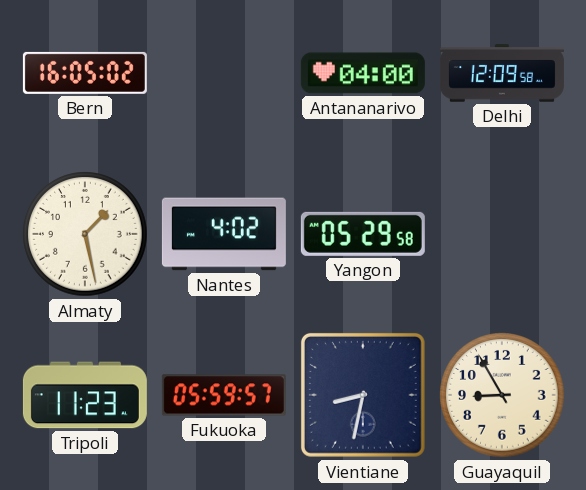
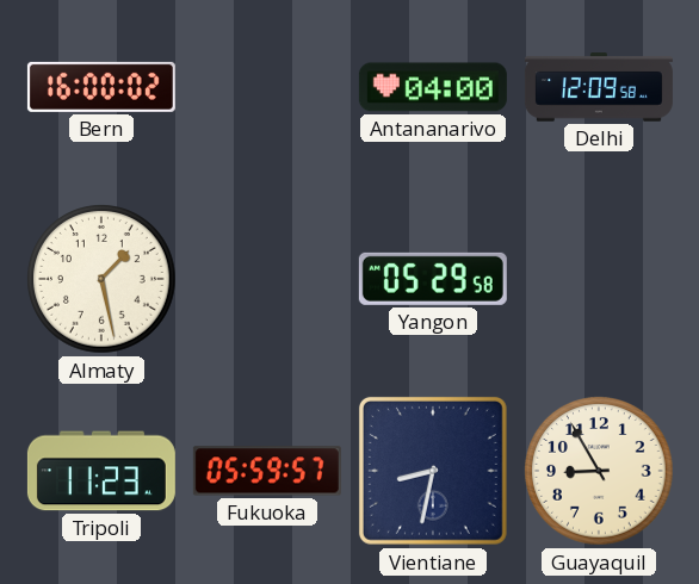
Bern: 16:05 -> 16:00
Nantes: 4:02 -> none
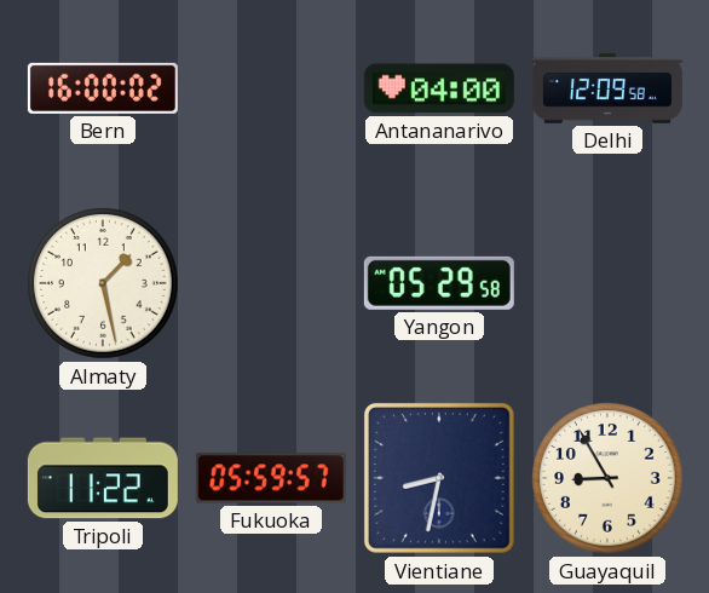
Tripoli: 11:23 -> 11:22
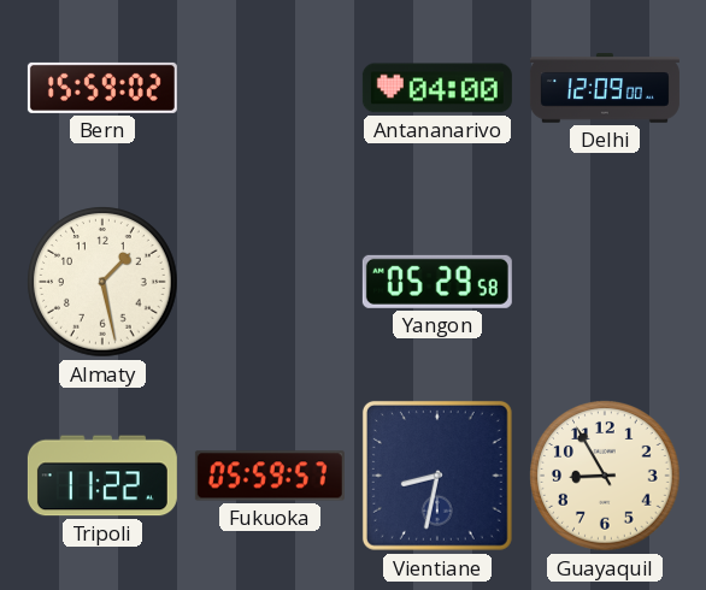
Bern: 16:00 -> 15:59
Delhi: 12:09:58 -> 12:09:00
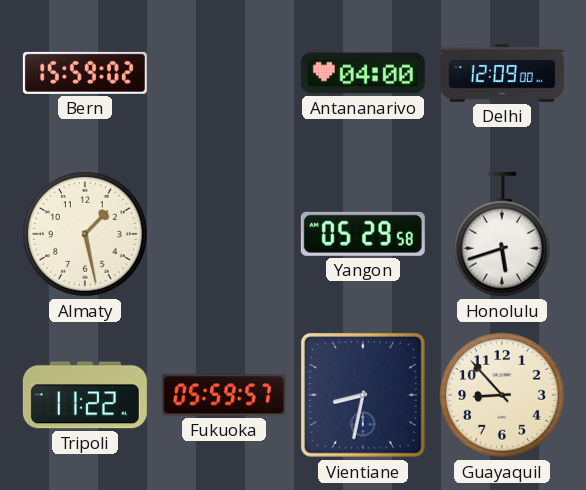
Honolulu: none -> 5:42
Guayaquil: 8:55 -> 8:53
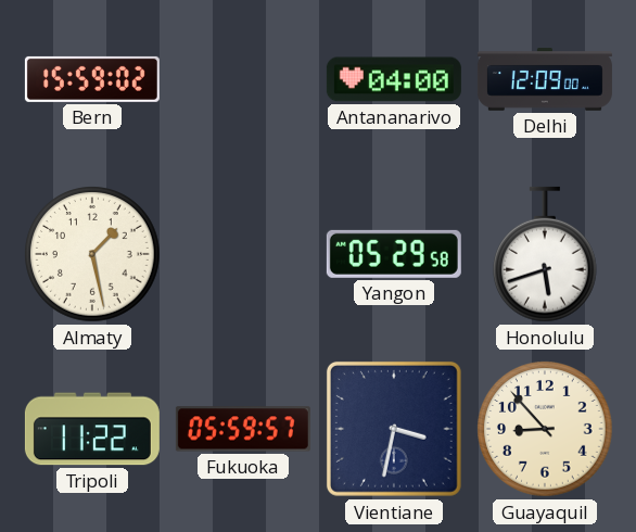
Vientiane: 8:32 -> 3:32
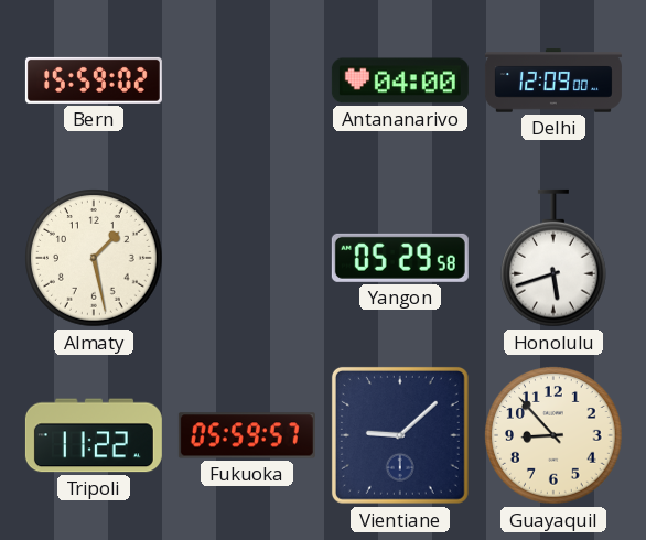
Vientiane: 3:32 -> 9:08
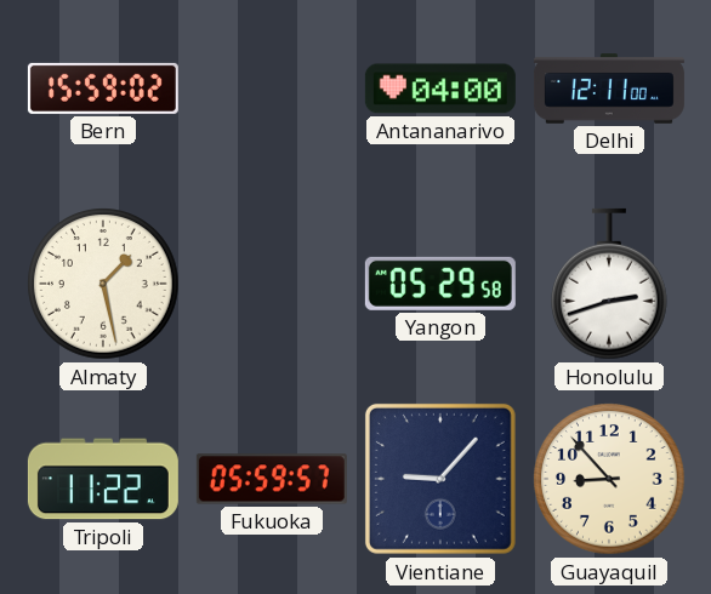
Delhi: 12:09 -> 12:11
Honolulu: 5:42 -> 2:42
Vientiane: 9:08 -> 9:07
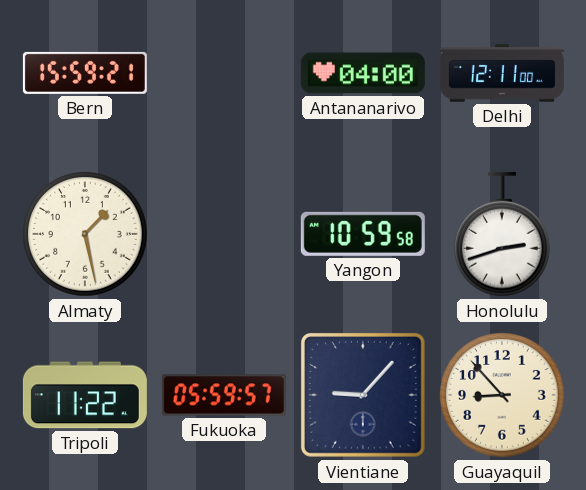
Bern: 15:59:02 -> 15:59:21
Yangon: 05:29 -> 10:59
